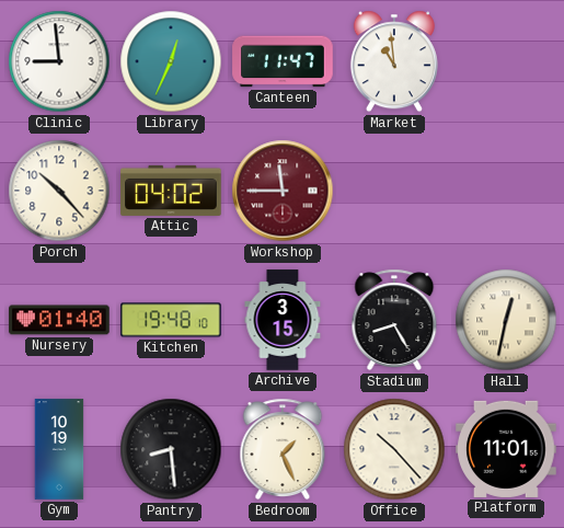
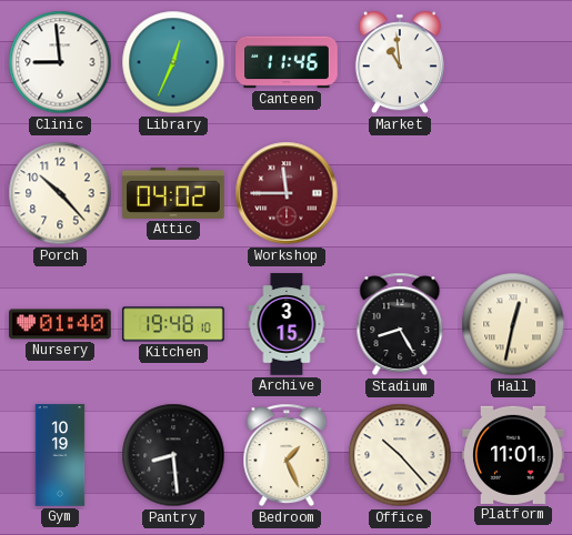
Canteen: 11:47 -> 11:46
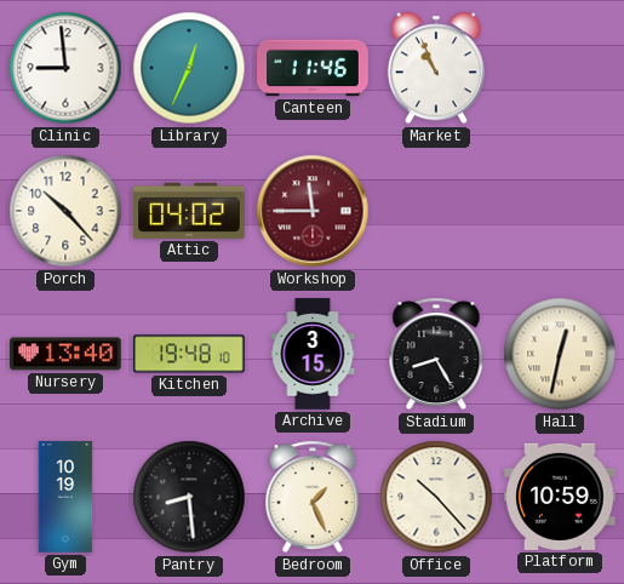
Market: 10:59 -> 10:56
Nursery: 01:40 -> 13:40
Platform: 11:01 -> 10:59
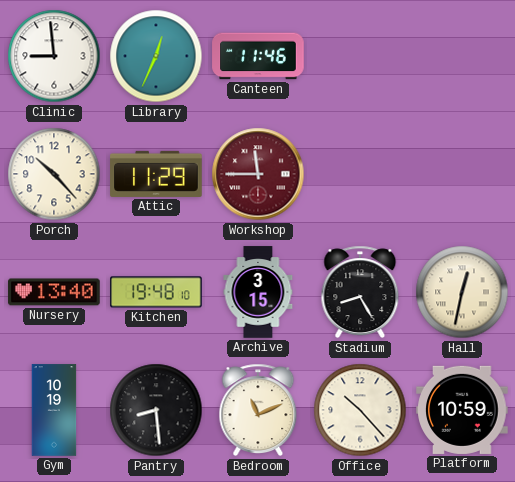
Market: 10:56 -> none
Attic: 04:02 -> 11:29
Bedroom: 1:26 -> 11:11
